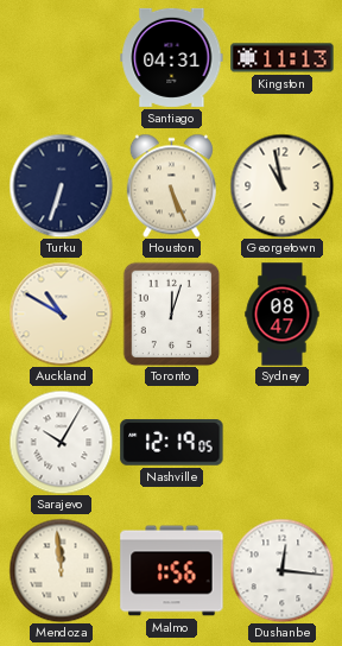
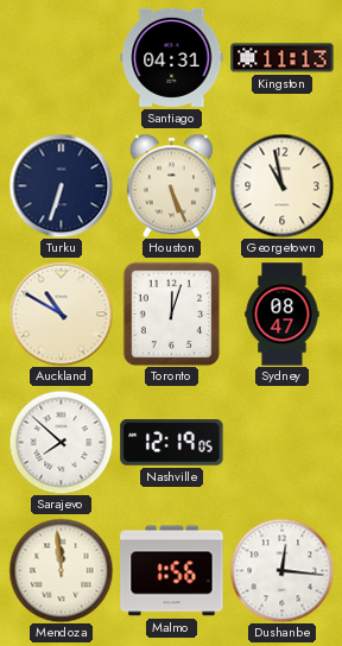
Sarajevo: 10:05 -> 7:52
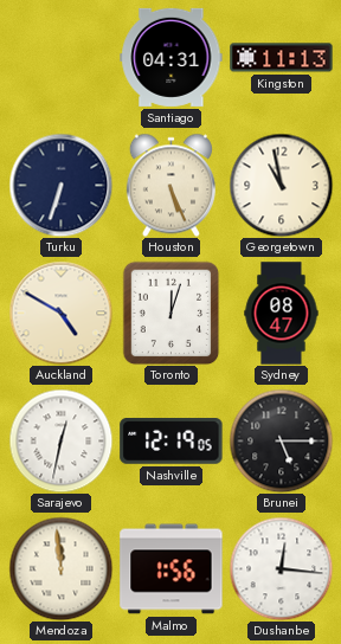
Auckland: 10:50 -> 4:50
Sarajevo: 7:52 -> 12:32
Brunei: none -> 5:15
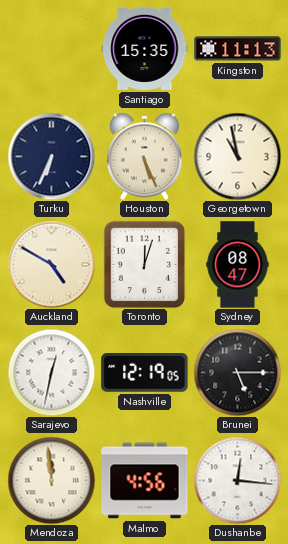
Santiago: 04:31 -> 15:35
Turku: 6:33 -> 6:34
Malmo: 1:56 -> 4:56
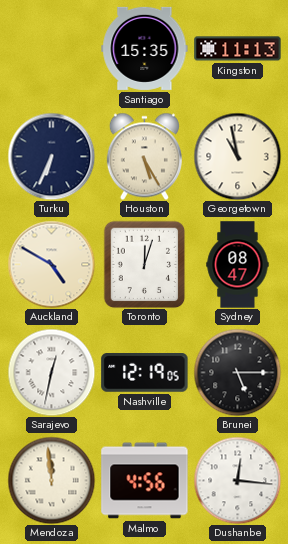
Houston: 5:26 -> 5:25
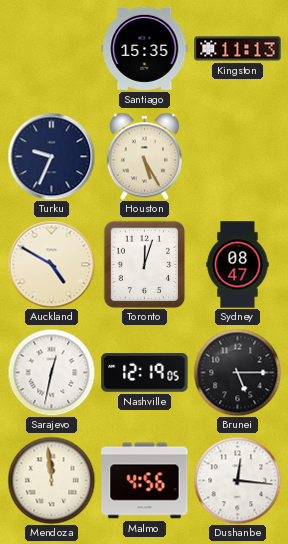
Turku: 6:34 -> 9:34
Georgetown: 10:58 -> none
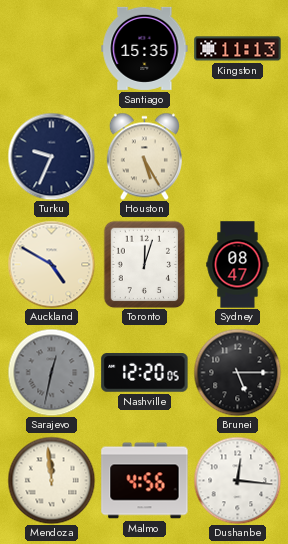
Sarajevo dial: white -> grey
Nashville: 12:19 -> 12:20
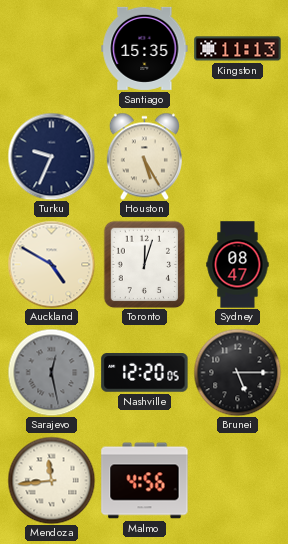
Sarajevo: 12:32 -> 12:28
Mendoza: 11:59 -> 11:44
Dushanbe: 12:16 -> none
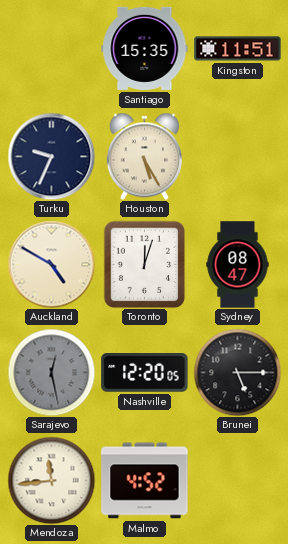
Kingston: 11:13 -> 11:51
Malmo: 4:56 -> 4:52
